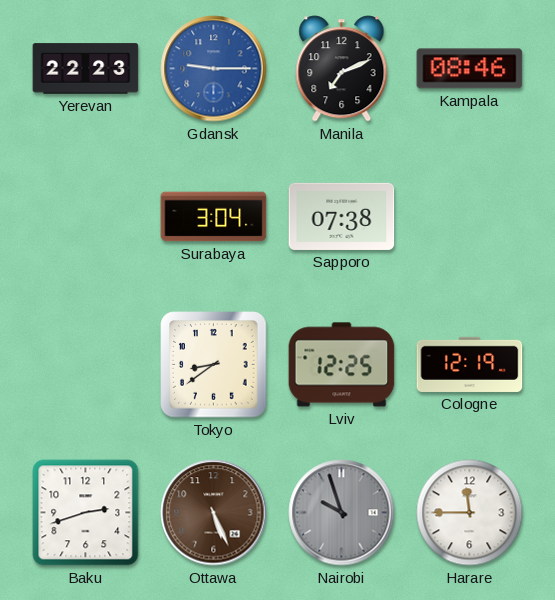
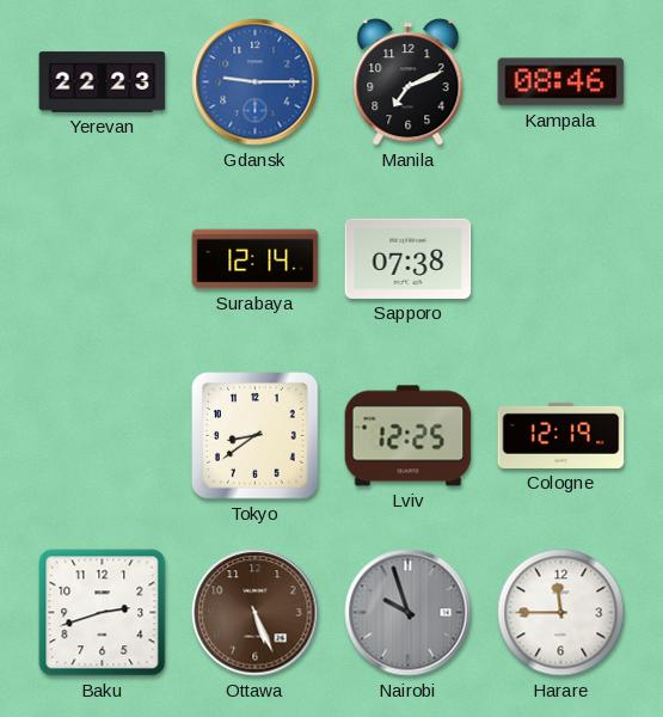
Surabaya: 3:04 -> 12:14
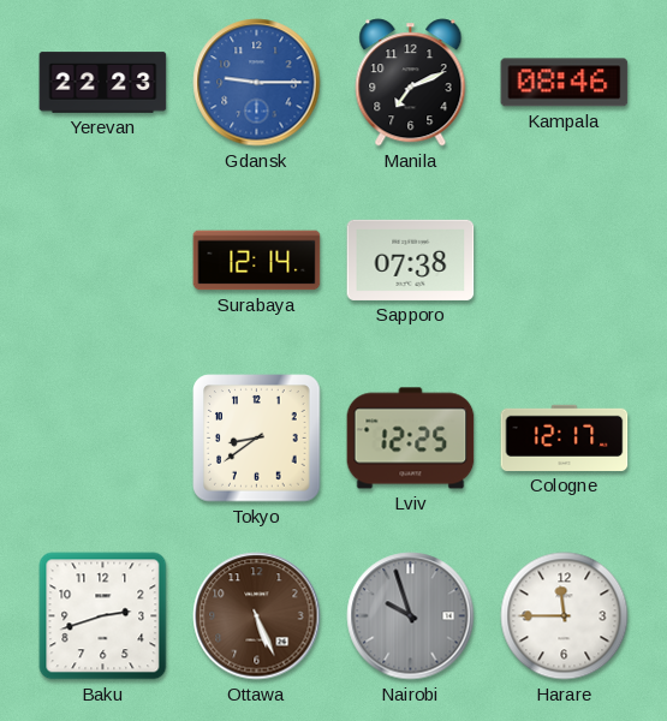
Cologne: 12:19 -> 12:17
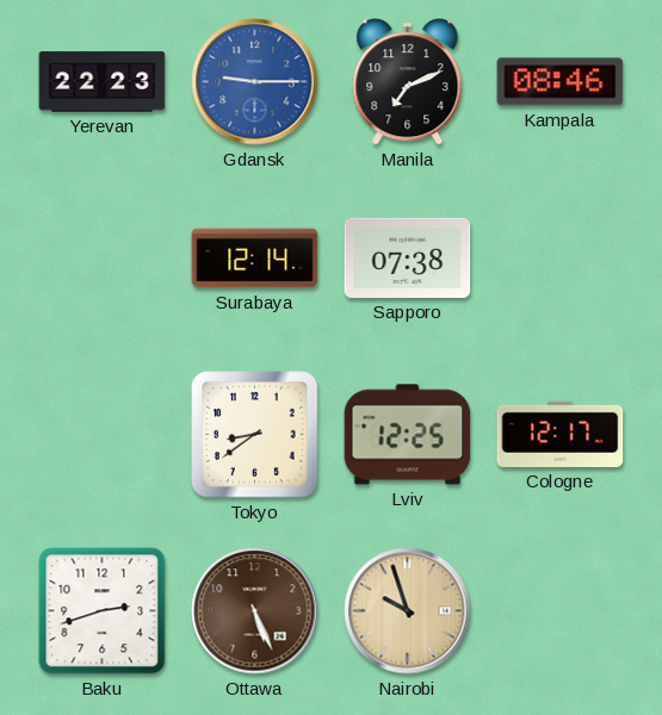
Nairobi dial: grey -> champagne
Harare: 11:45 -> none
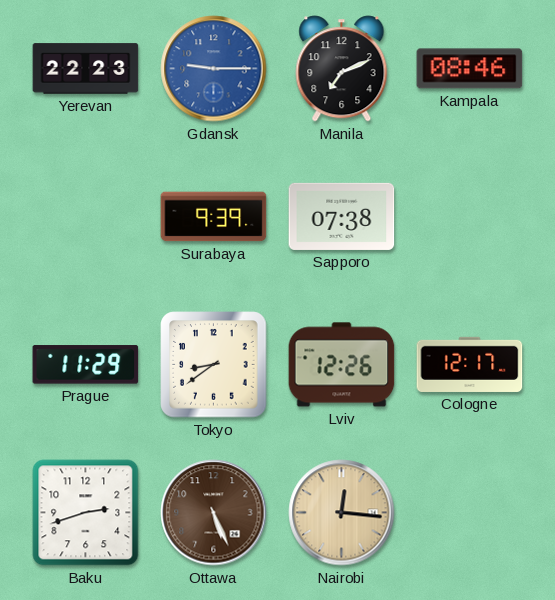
Surabaya: 12:14 -> 9:39
Prague: none -> 11:29
Lviv: 12:25 -> 12:26
Nairobi: 9:57 -> 12:16
